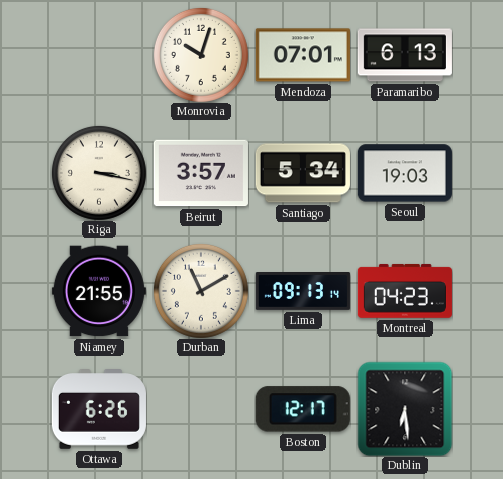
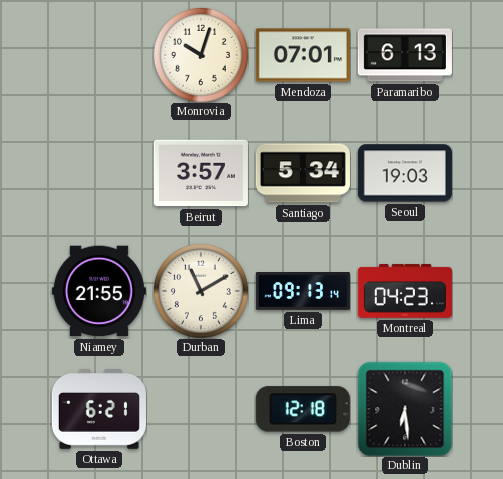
Riga: 3:17 -> none
Ottawa: 6:26 -> 6:21
Boston: 12:17 -> 12:18
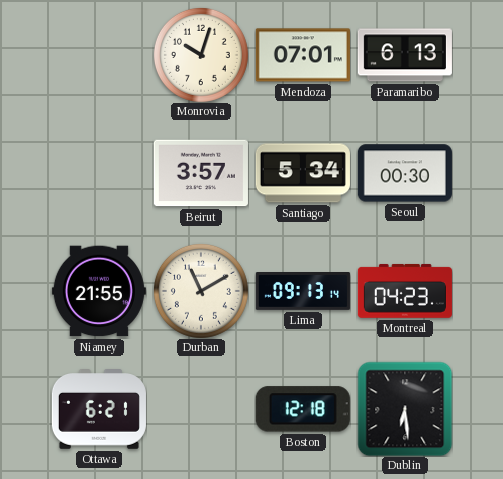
Seoul: 19:03 -> 00:30
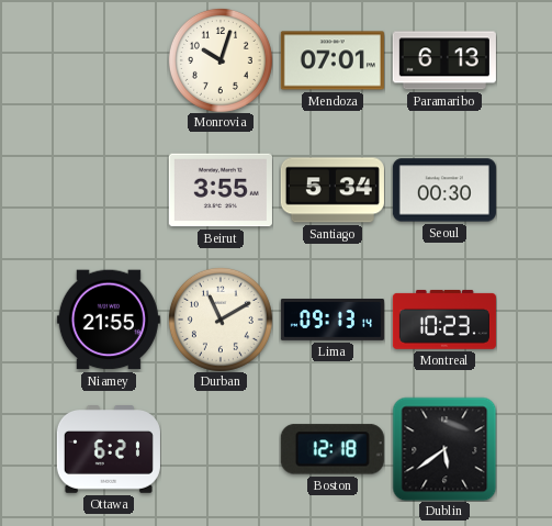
Beirut: 3:57 -> 3:55
Montreal: 04:23 -> 10:23
Dublin: 6:29 -> 5:39
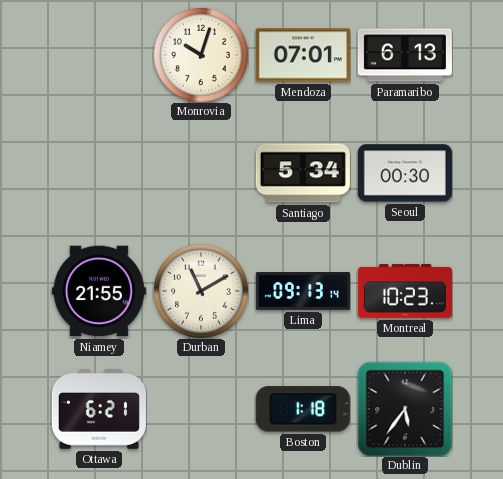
Beirut: 3:55 -> none
Boston: 12:18 -> 1:18
Dublin: 5:39 -> 5:36
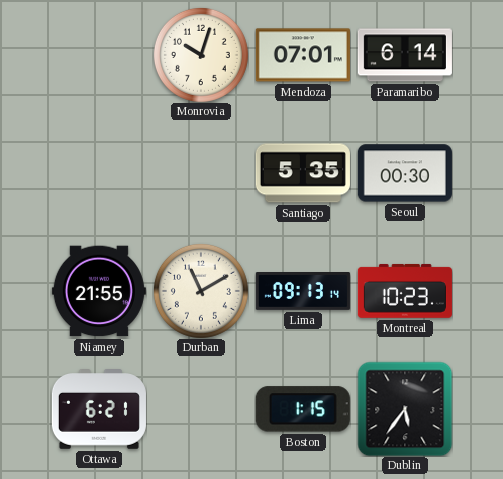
Paramaribo: 6:13 -> 6:14
Santiago: 5:34 -> 5:35
Boston: 1:18 -> 1:15
